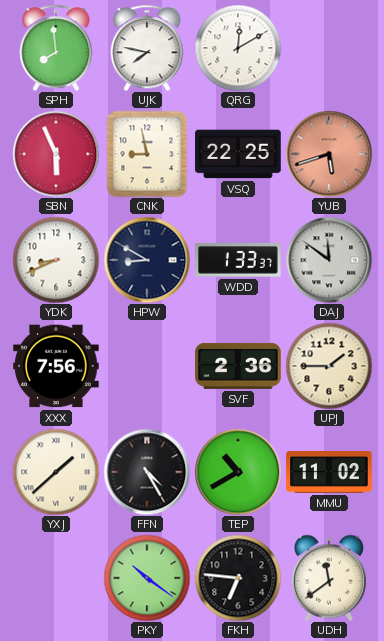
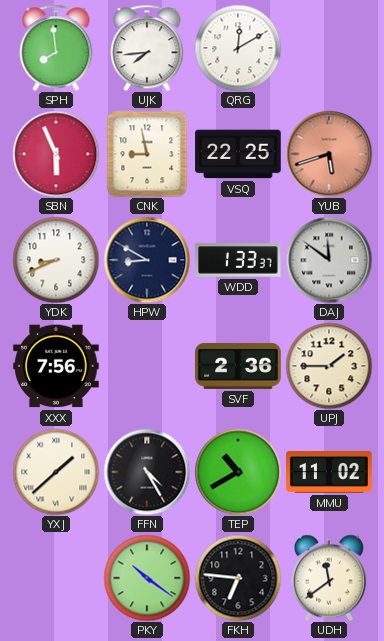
UJK: 7:47 -> 7:44
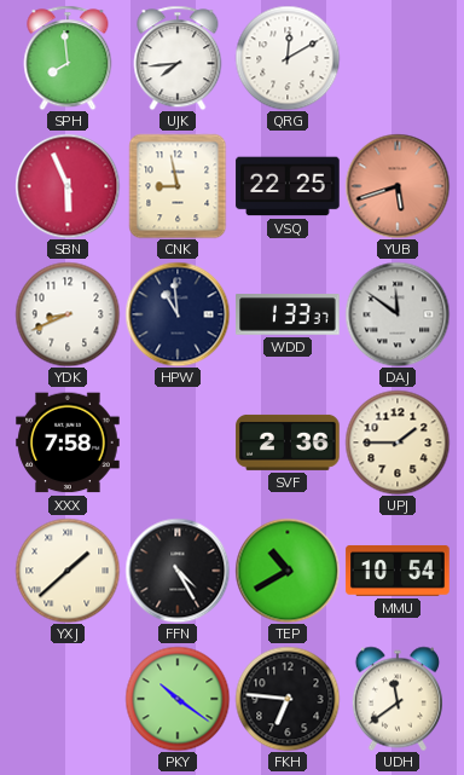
HPW: 8:50 -> 10:59
XXX: 7:56 -> 7:58
MMU: 11:02 -> 10:54
